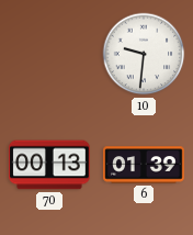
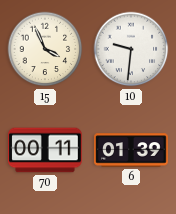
15: none -> 3:56
70: 00:13 -> 00:11
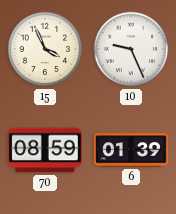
10: 9:31 -> 9:26
70: 00:11 -> 08:59
